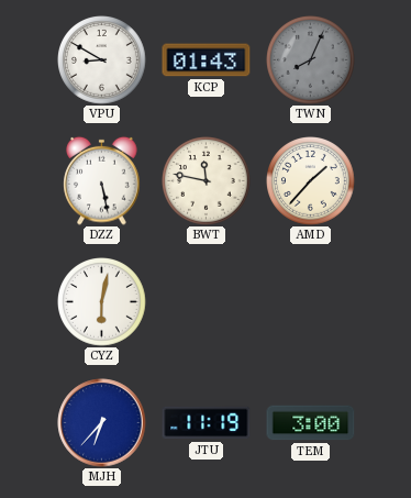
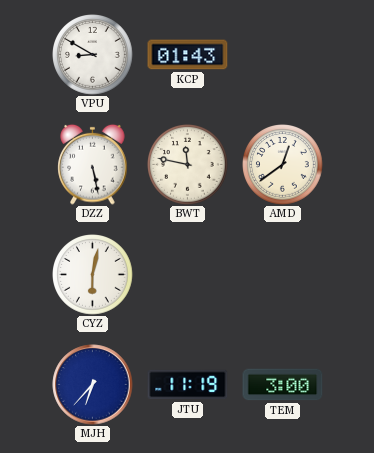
TWN: 8:04 -> none
AMD: 1:37 -> 12:39
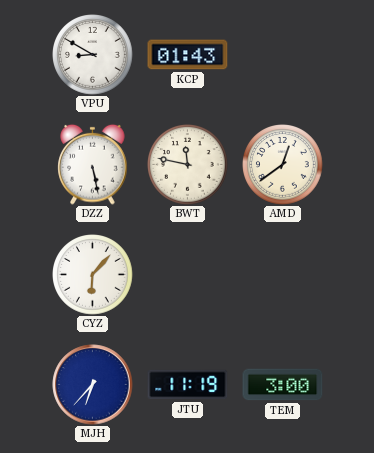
CYZ: 6:02 -> 6:07
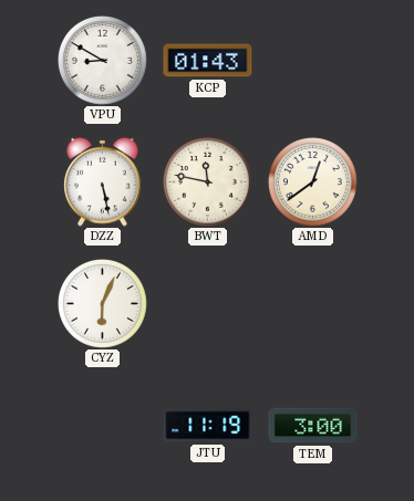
CYZ: 6:07 -> 6:04
MJH: 6:37 -> none
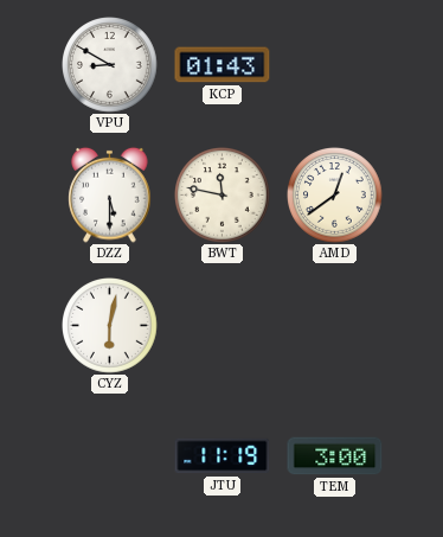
DZZ: 5:28 -> 5:30
CYZ: 6:04 -> 6:02
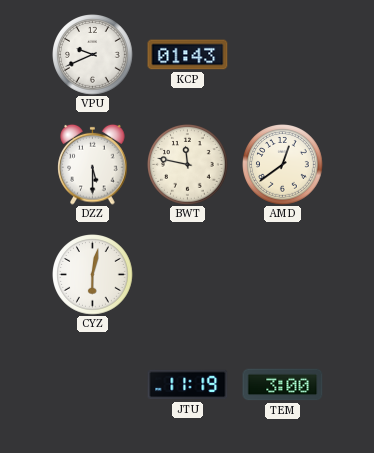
VPU: 8:50 -> 9:41
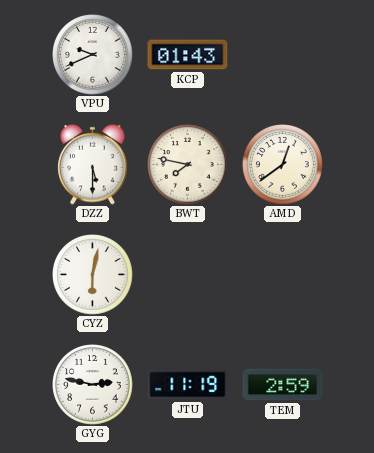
BWT: 11:47 -> 7:47
GYG: none -> 2:47
TEM: 3:00 -> 2:59
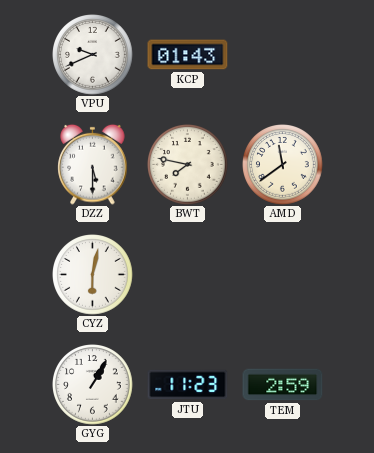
AMD: 12:39 -> 11:39
GYG: 2:47 -> 1:05
JTU: 11:19 -> 11:23
